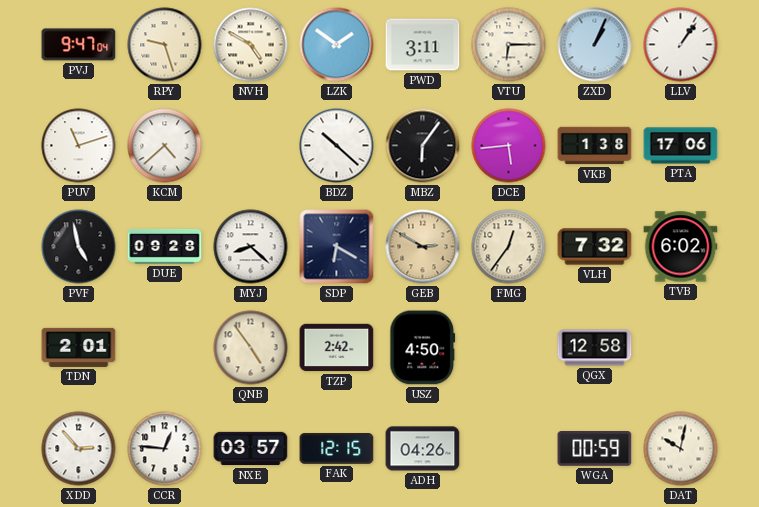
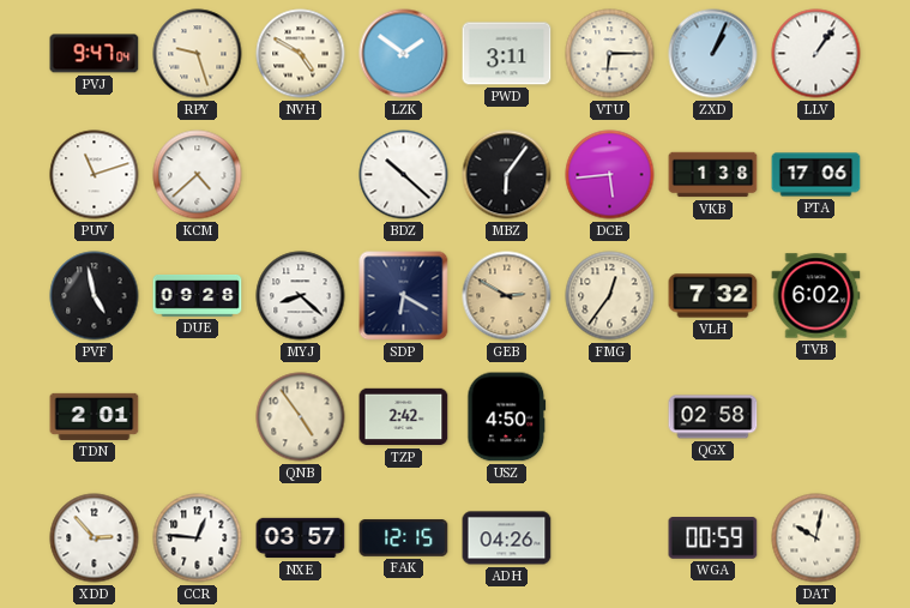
QGX: 12:58 -> 02:58
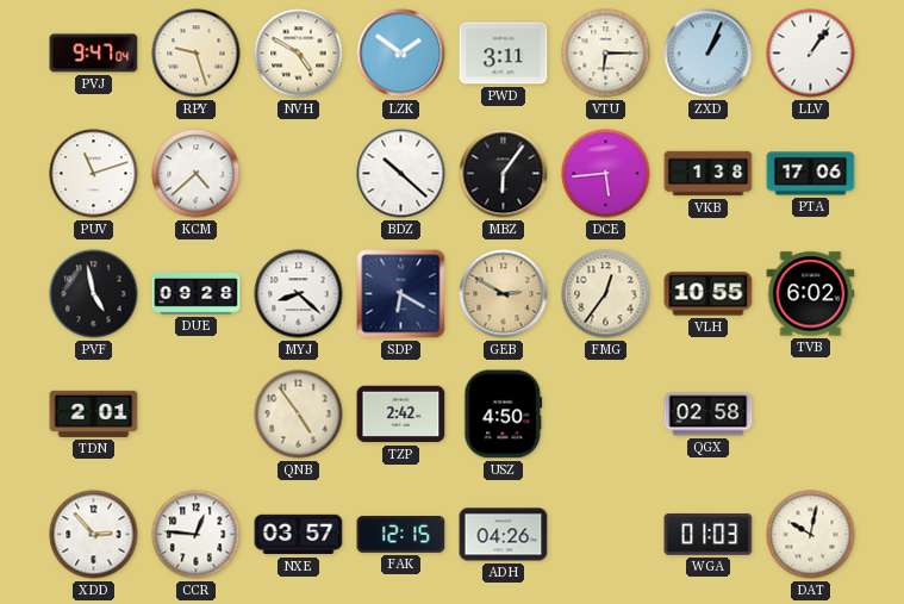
VLH: 7:32 -> 10:55
WGA: 00:59 -> 01:03
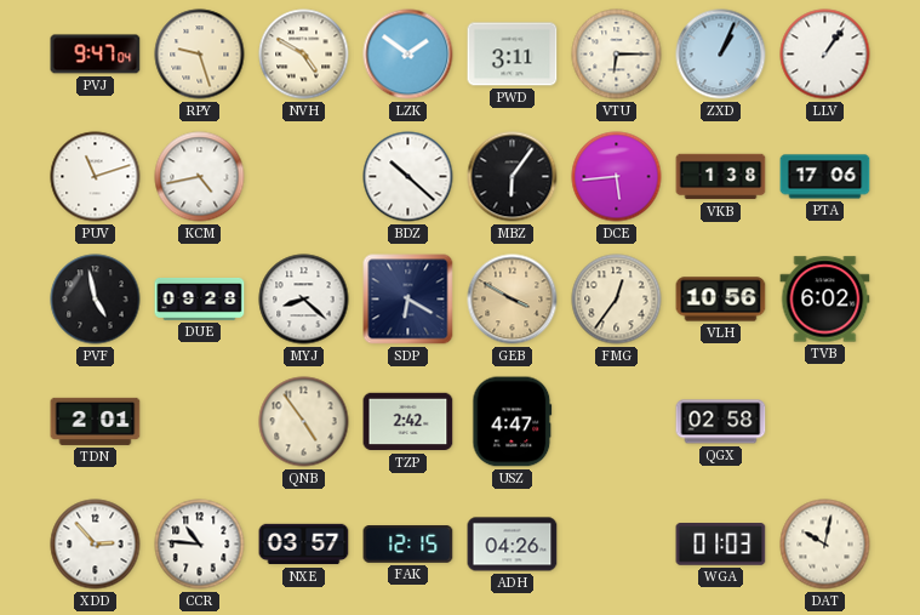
KCM: 4:38 -> 4:43
GEB: 2:50 -> 3:50
VLH: 10:55 -> 10:56
USZ: 4:50 -> 4:47
CCR: 12:46 -> 10:46
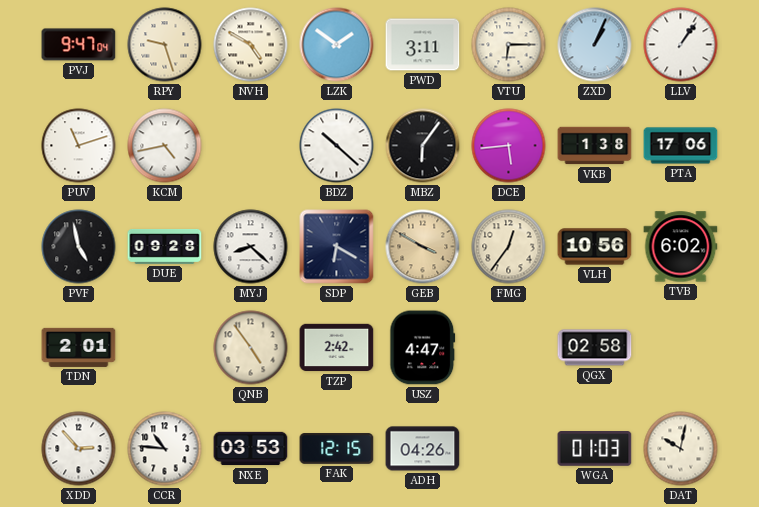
NXE: 03:57 -> 03:53
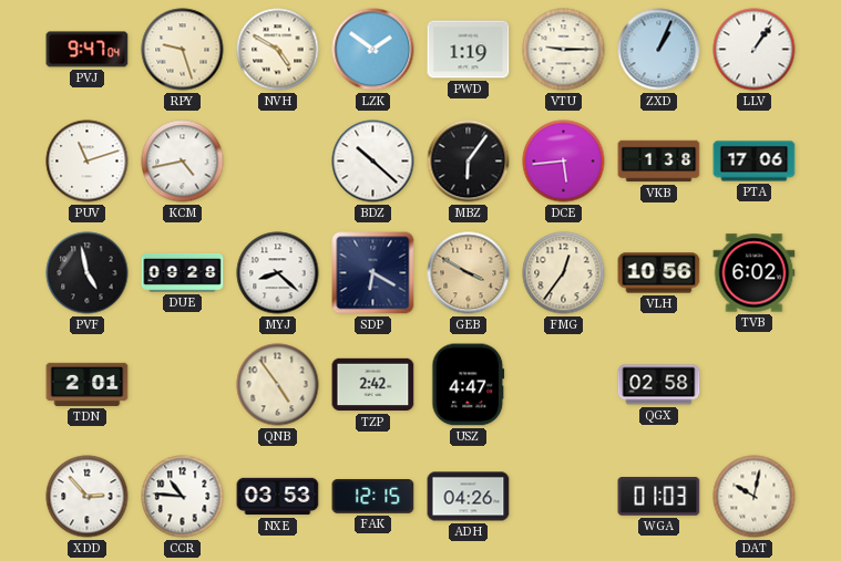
PWD: 3:11 -> 1:19
VTU: 6:15 -> 9:15
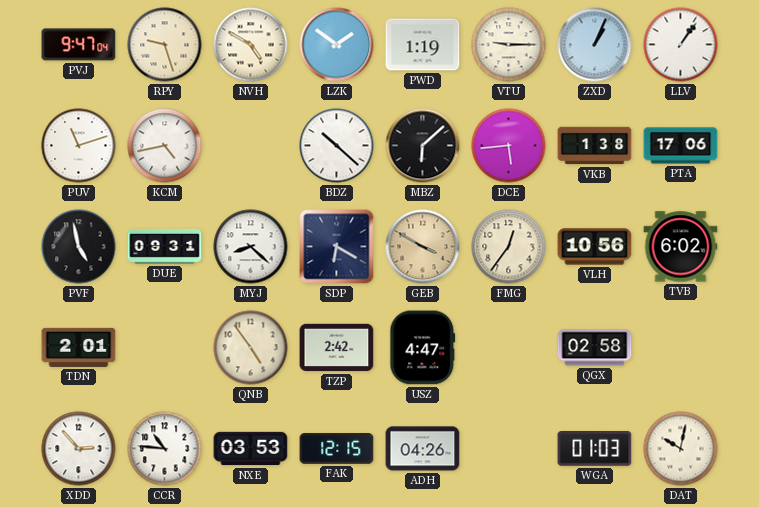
MBZ: 6:06 -> 6:08
DUE: 09:28 -> 09:31
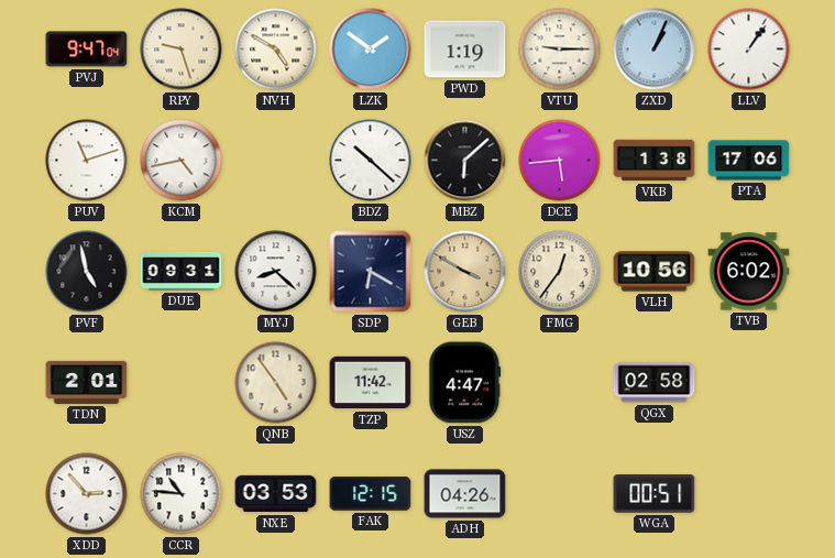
TZP: 2:42 -> 11:42
WGA: 01:03 -> 00:51
DAT: 10:02 -> none
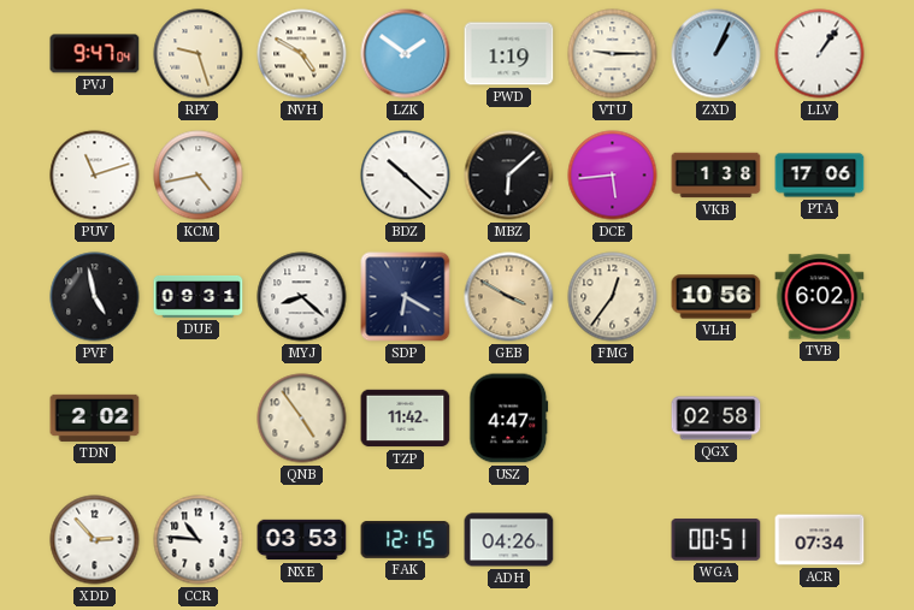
TDN: 2:01 -> 2:02
ACR: none -> 07:34
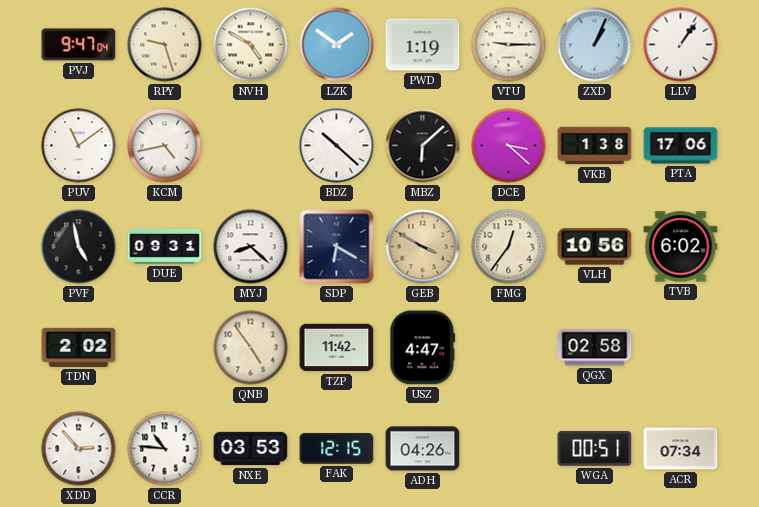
PUV: 11:12 -> 11:09
DCE: 5:44 -> 3:22
